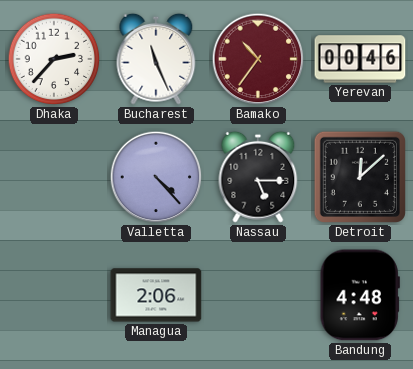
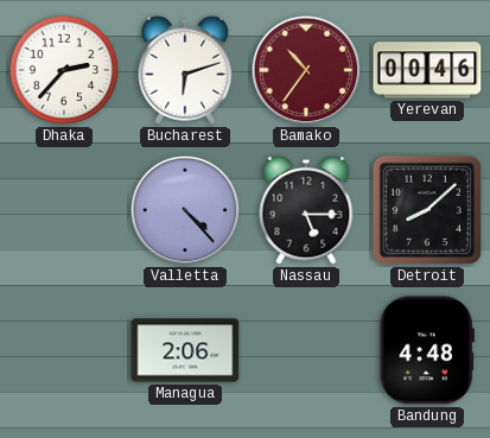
Bucharest: 11:26 -> 6:12
Detroit: 12:08 -> 8:08
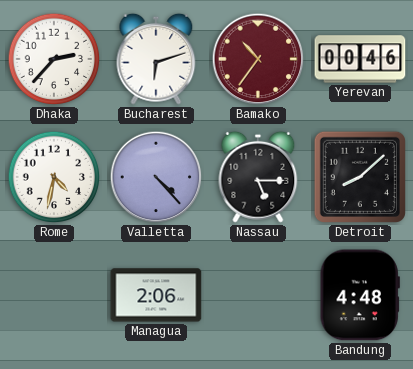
Rome: none -> 4:32
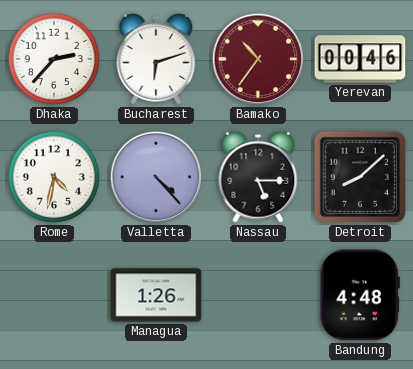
Managua: 2:06 -> 1:26
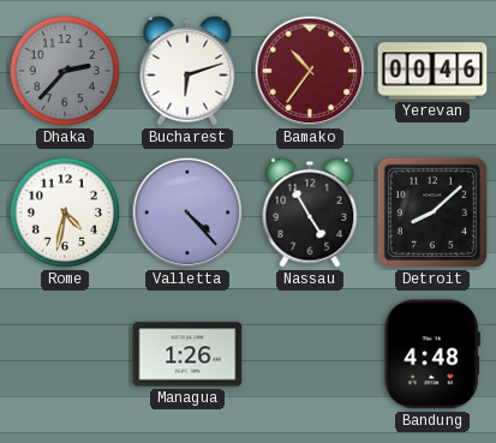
Dhaka dial: white -> grey
Nassau: 5:15 -> 4:55
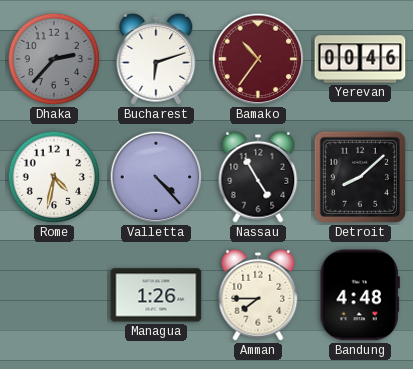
Amman: none -> 7:45
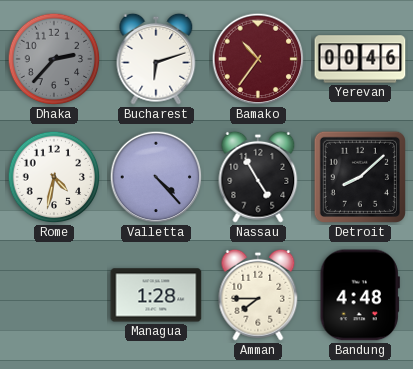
Managua: 1:26 -> 1:28
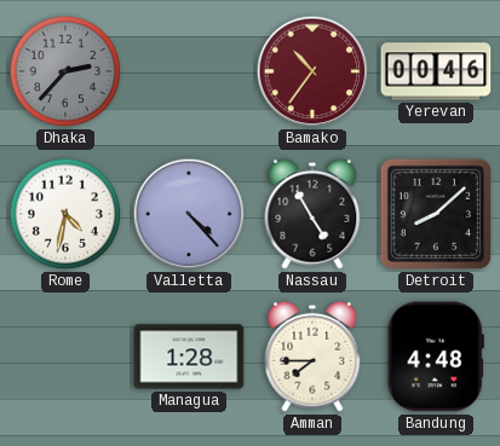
Bucharest: 6:12 -> none
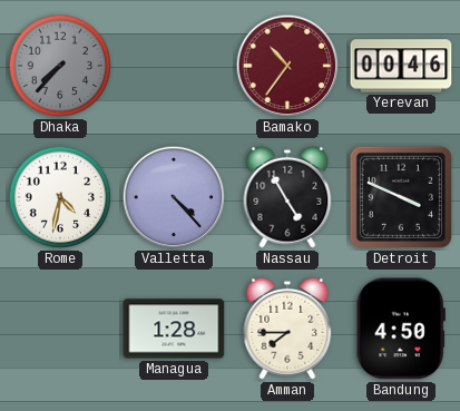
Dhaka: 2:37 -> 7:37
Detroit: 8:08 -> 3:49
Bandung: 4:48 -> 4:50
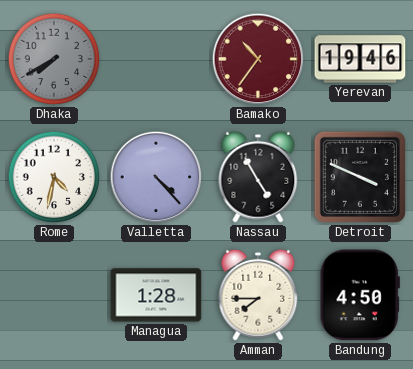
Dhaka: 7:37 -> 7:40
Yerevan: 00:46 -> 19:46
